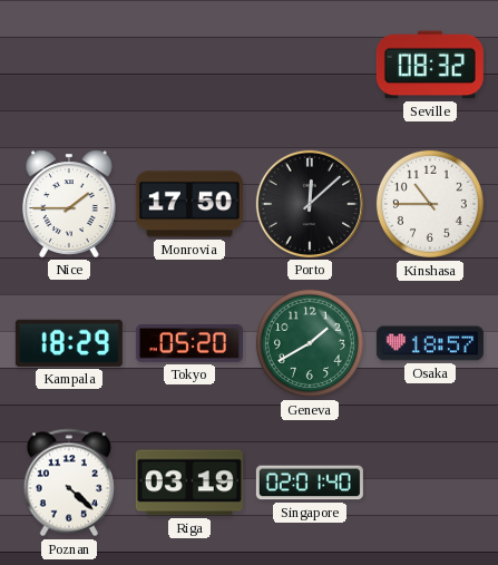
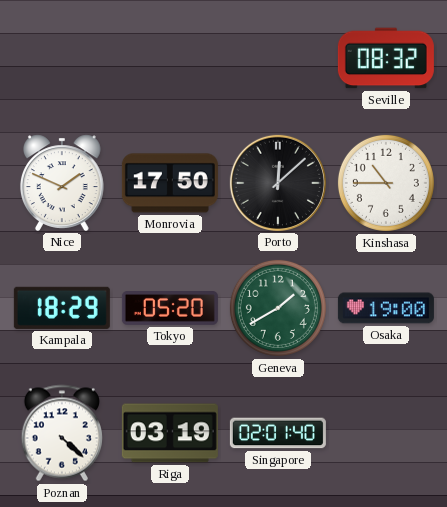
Nice: 1:45 -> 1:49
Osaka: 18:57 -> 19:00
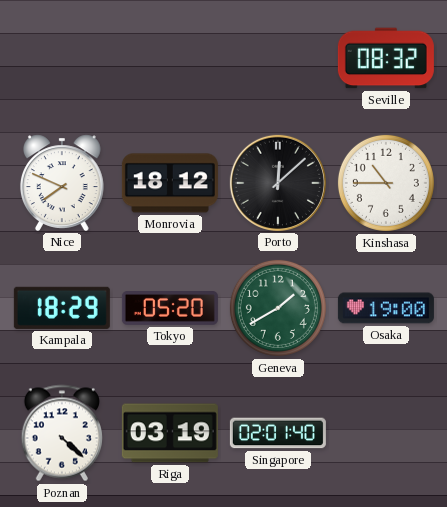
Nice: 1:49 -> 7:49
Monrovia: 17:50 -> 18:12
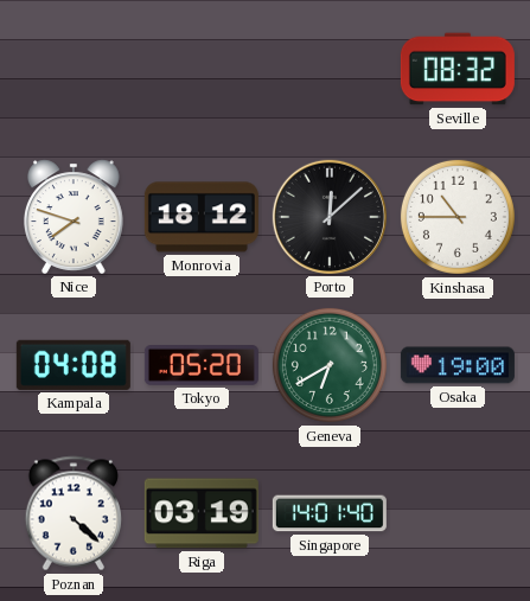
Nice: 7:49 -> 7:48
Kampala: 18:29 -> 04:08
Geneva: 1:40 -> 6:40
Singapore: 02:01 -> 14:01
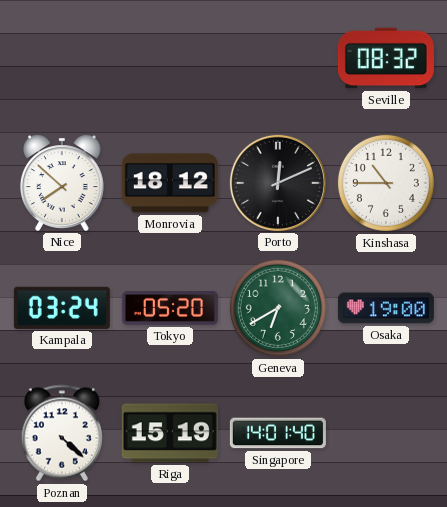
Nice: 7:48 -> 7:52
Porto: 12:08 -> 12:11
Kampala: 04:08 -> 03:24
Riga: 03:19 -> 15:19
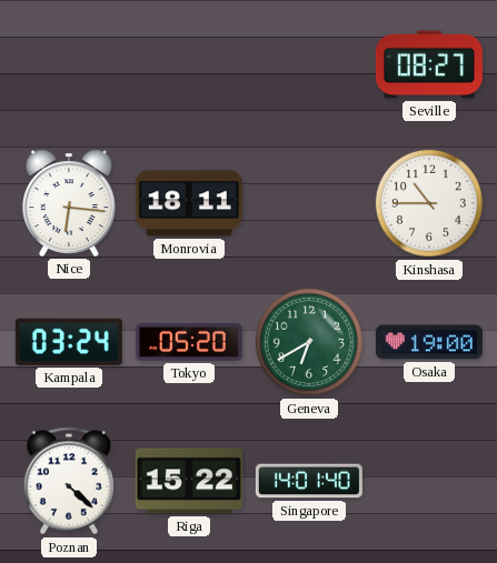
Seville: 08:32 -> 08:27
Nice: 7:52 -> 6:16
Monrovia: 18:12 -> 18:11
Porto: 12:11 -> none
Riga: 15:19 -> 15:22
